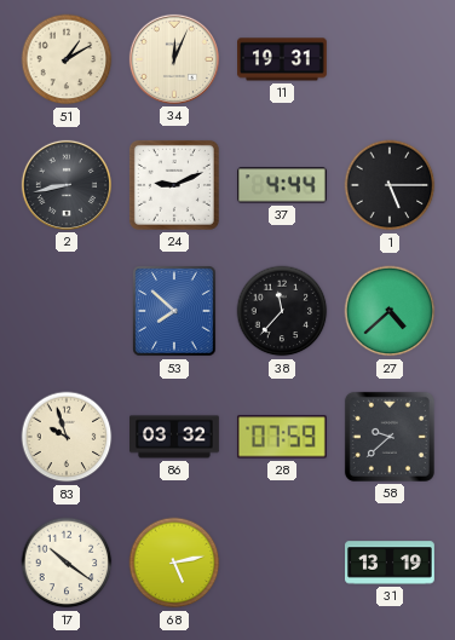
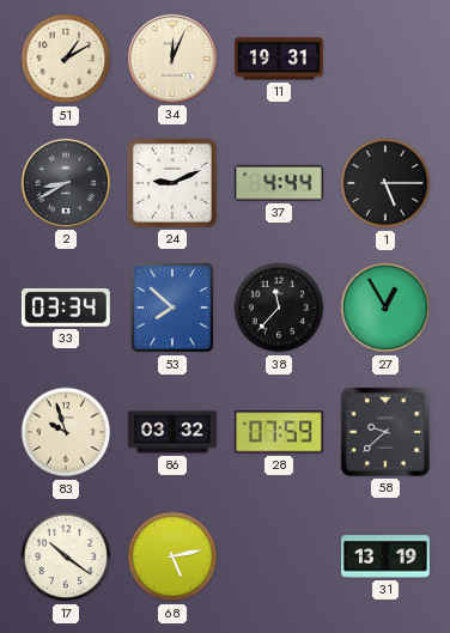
2: 8:43 -> 8:40
33: none -> 03:34
27: 4:38 -> 12:55
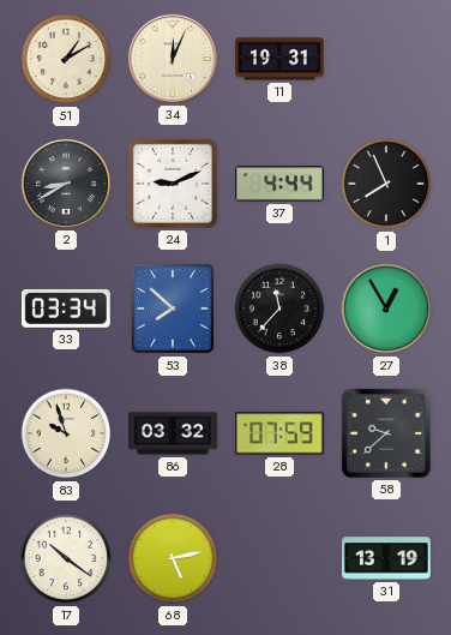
1: 5:15 -> 7:56
